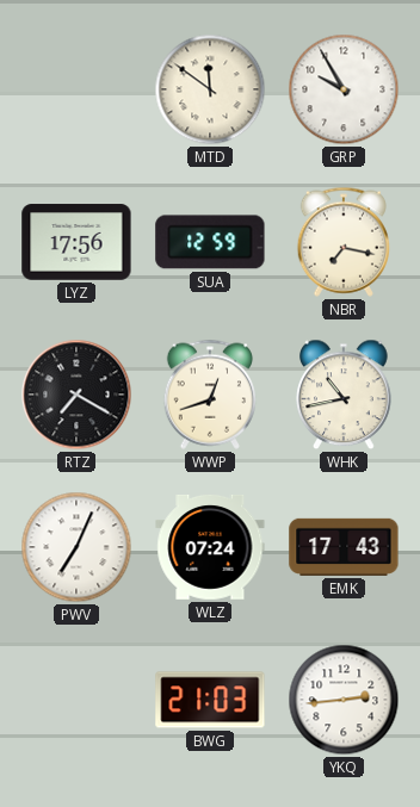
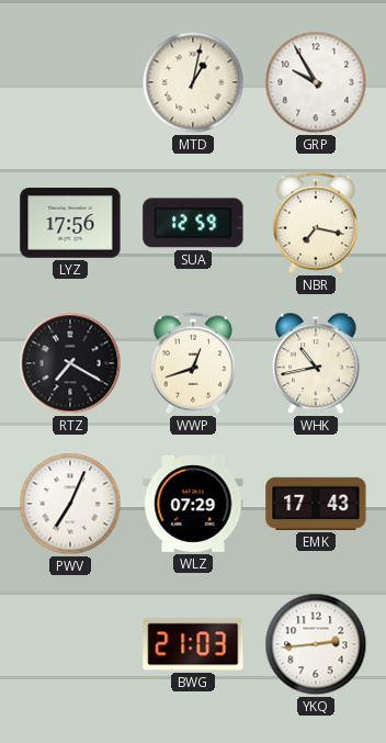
MTD: 11:51 -> 1:02
WLZ: 07:24 -> 07:29
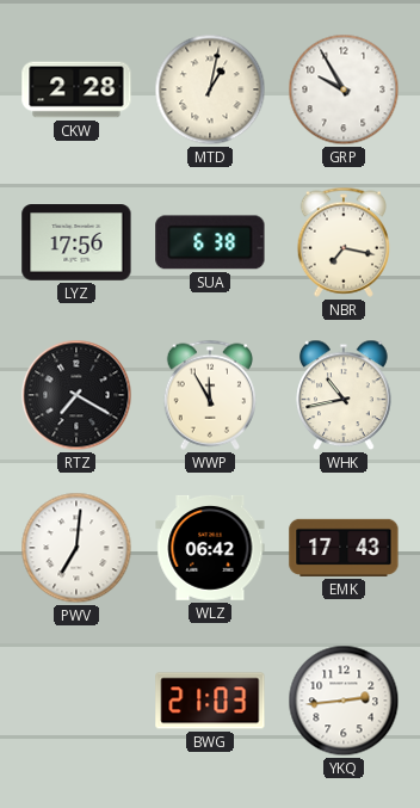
CKW: none -> 2:28
SUA: 12:59 -> 6:38
WWP: 12:42 -> 11:55
PWV: 7:04 -> 7:01
WLZ: 07:29 -> 06:42
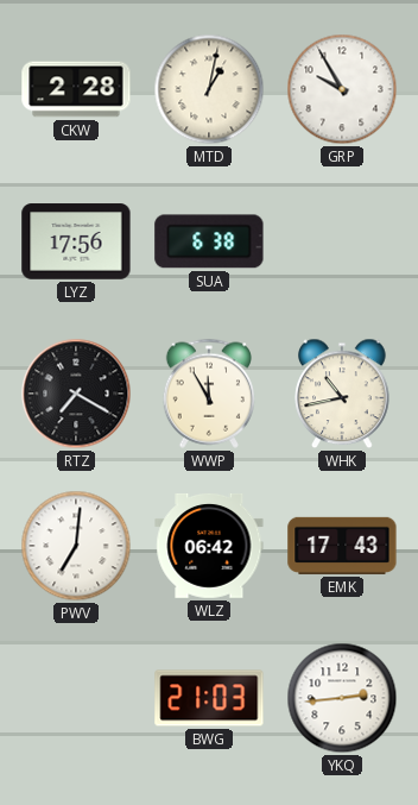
NBR: 7:17 -> none
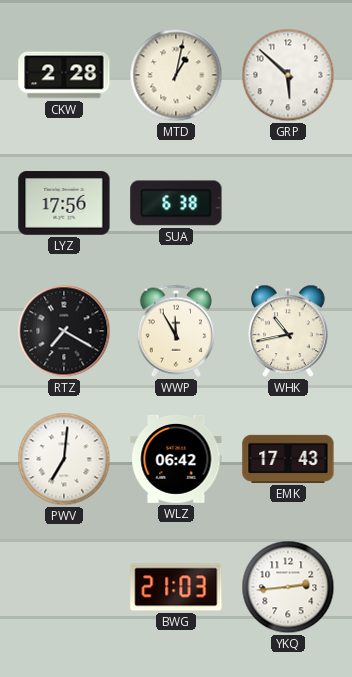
GRP: 9:55 -> 5:52
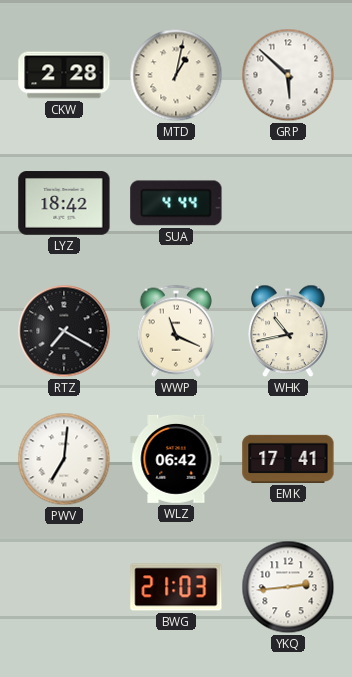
LYZ: 17:56 -> 18:42
SUA: 6:38 -> 4:44
WWP: 11:55 -> 11:19
EMK: 17:43 -> 17:41
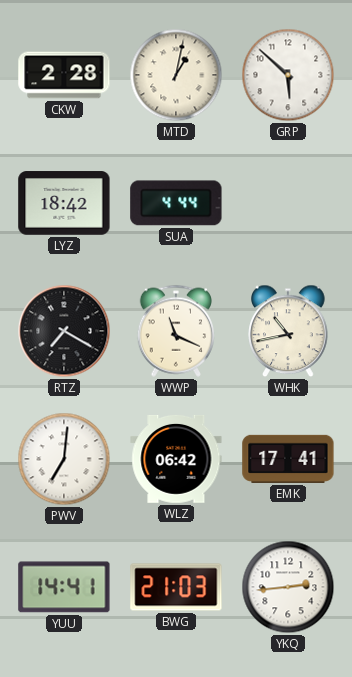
YUU: none -> 14:41
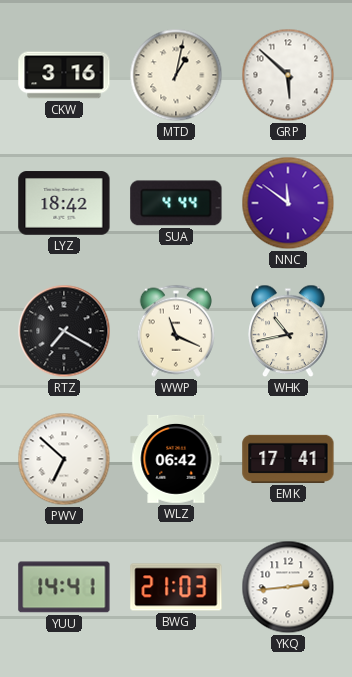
CKW: 2:28 -> 3:16
NNC: none -> 11:51
PWV: 7:01 -> 6:52
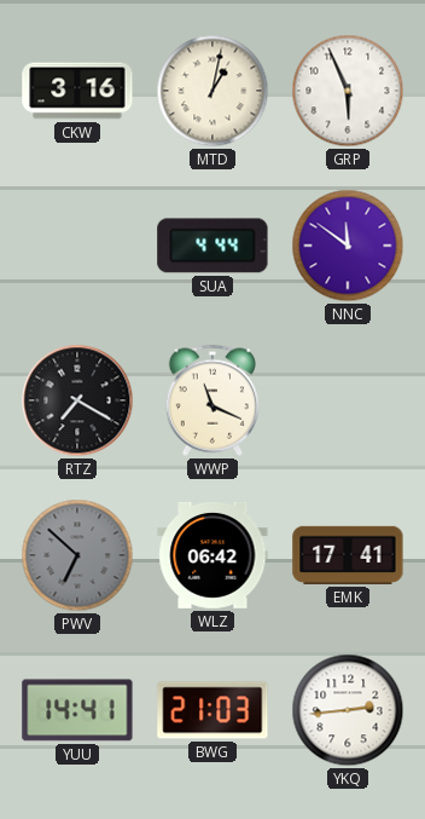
GRP: 5:52 -> 5:56
LYZ: 18:42 -> none
WHK: 10:43 -> none
PWV dial: white -> grey
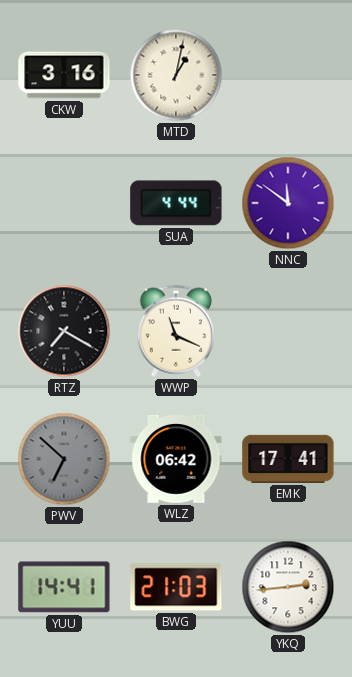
GRP: 5:56 -> none
